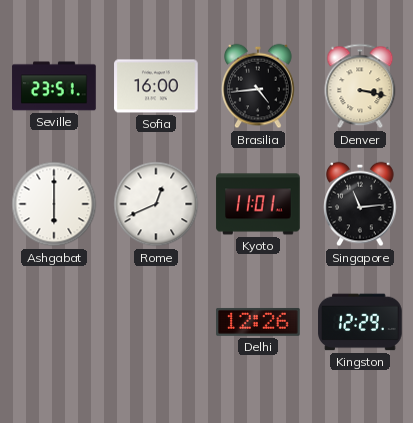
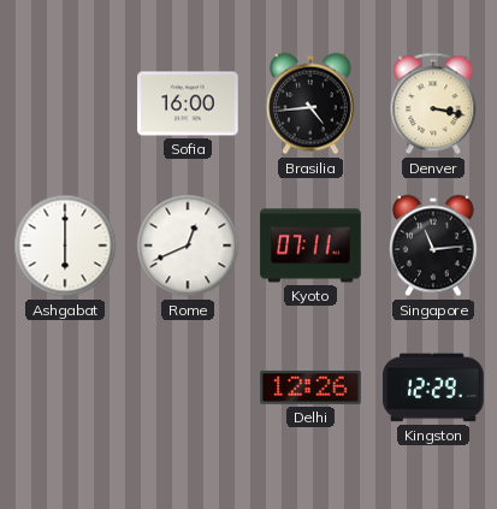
Seville: 23:51 -> none
Kyoto: 11:01 -> 07:11
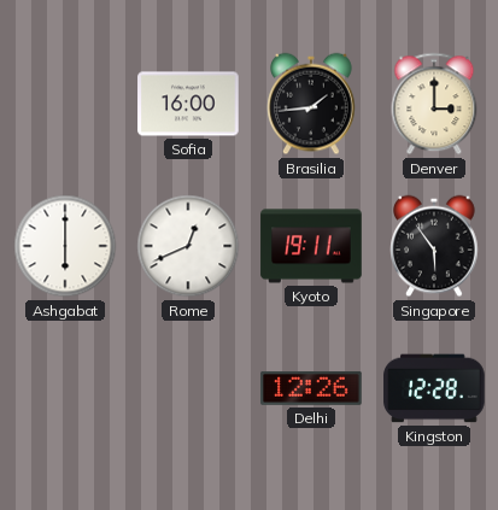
Brasilia: 4:44 -> 1:44
Denver: 3:17 -> 3:00
Kyoto: 07:11 -> 19:11
Singapore: 11:14 -> 5:54
Kingston: 12:29 -> 12:28
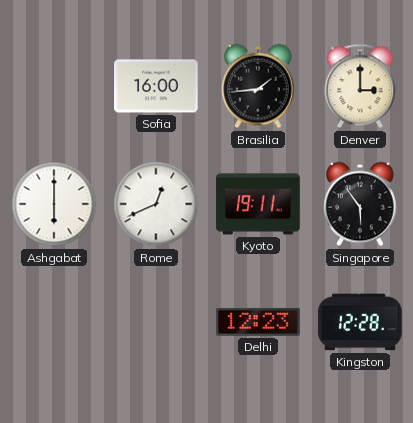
Delhi: 12:26 -> 12:23
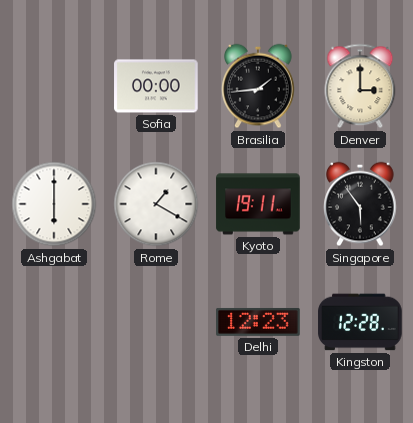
Sofia: 16:00 -> 00:00
Rome: 12:41 -> 1:20
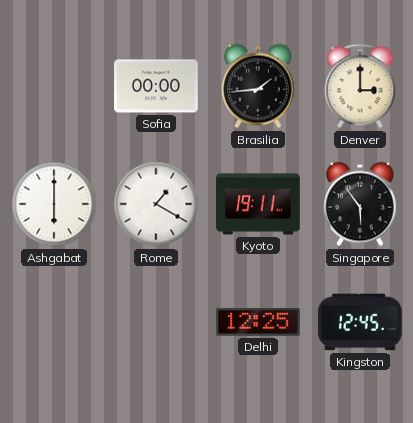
Delhi: 12:23 -> 12:25
Kingston: 12:28 -> 12:45
